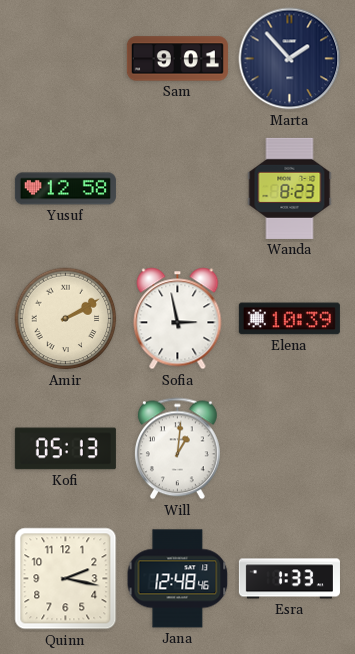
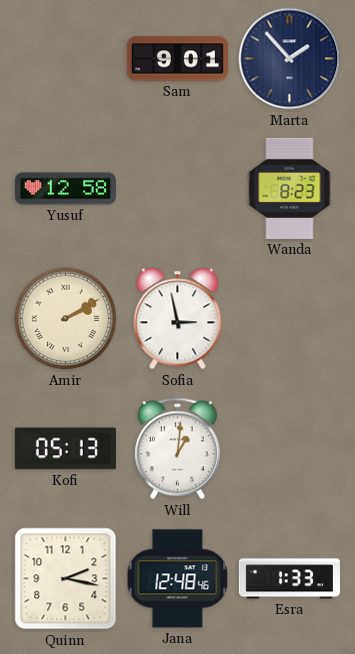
Elena: 10:39 -> none
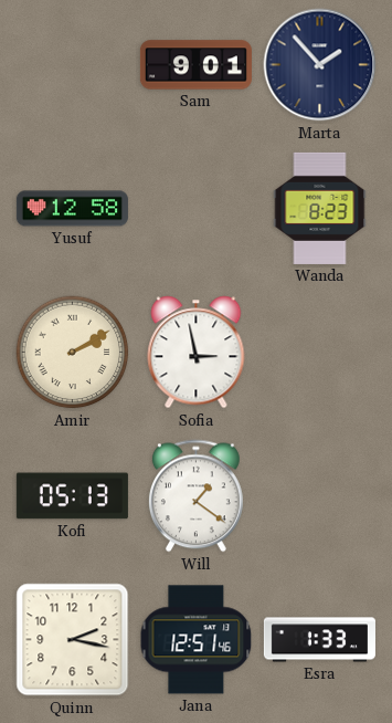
Will: 1:01 -> 1:21
Jana: 12:48 -> 12:51
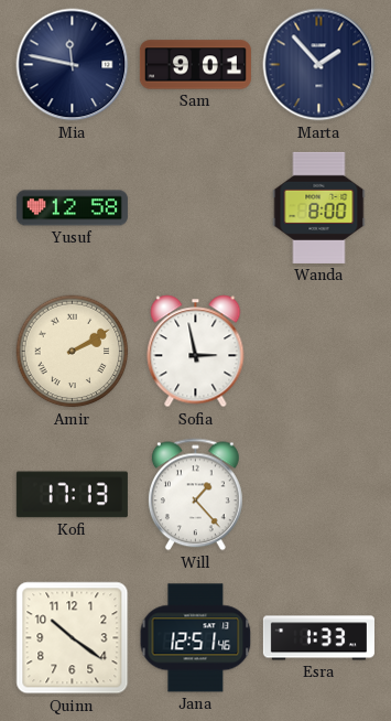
Mia: none -> 11:47
Wanda: 8:23 -> 8:00
Kofi: 05:13 -> 17:13
Will: 1:21 -> 1:23
Quinn: 2:17 -> 10:21
